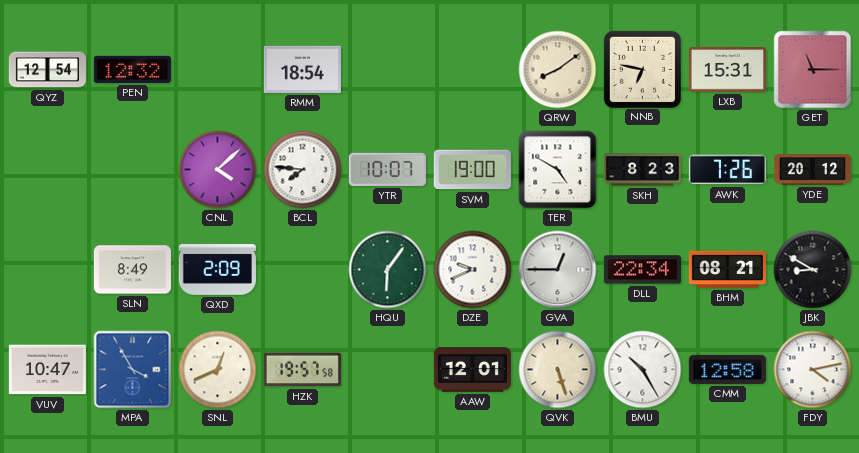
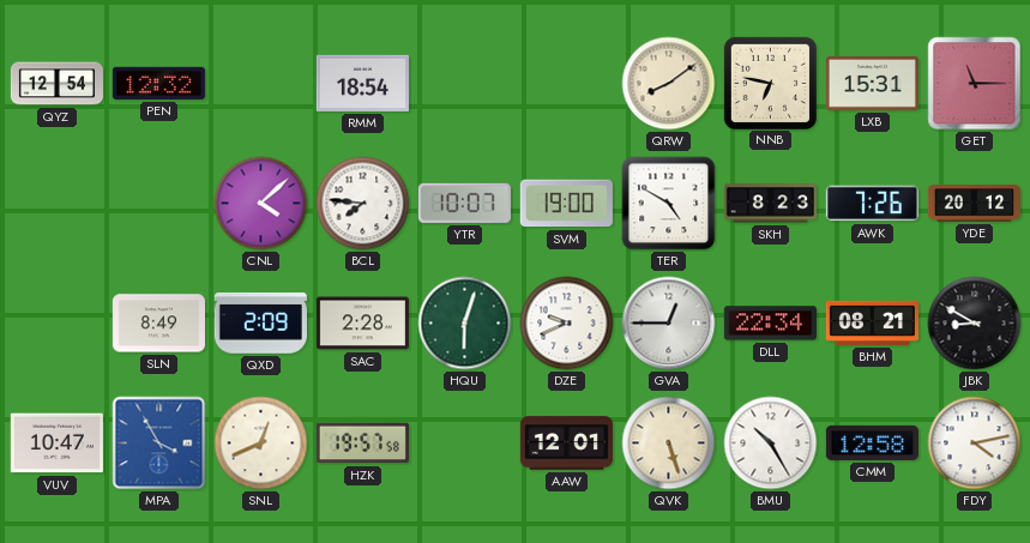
SAC: none -> 2:28
HQU: 6:06 -> 6:03
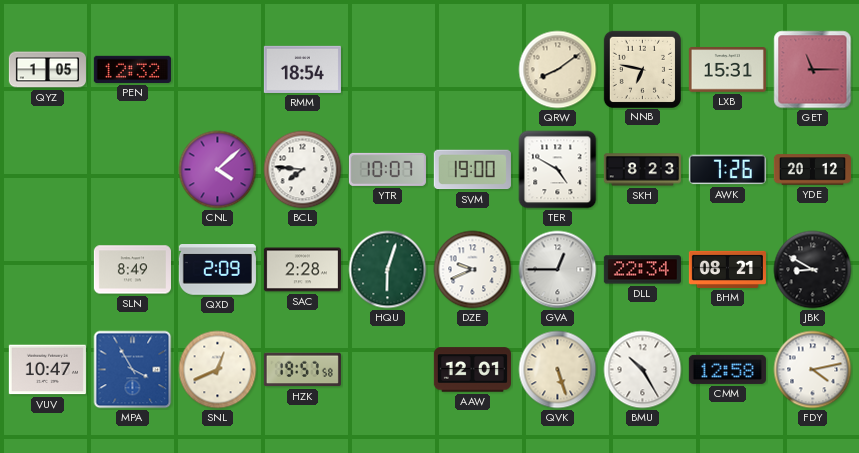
QYZ: 12:54 -> 1:05
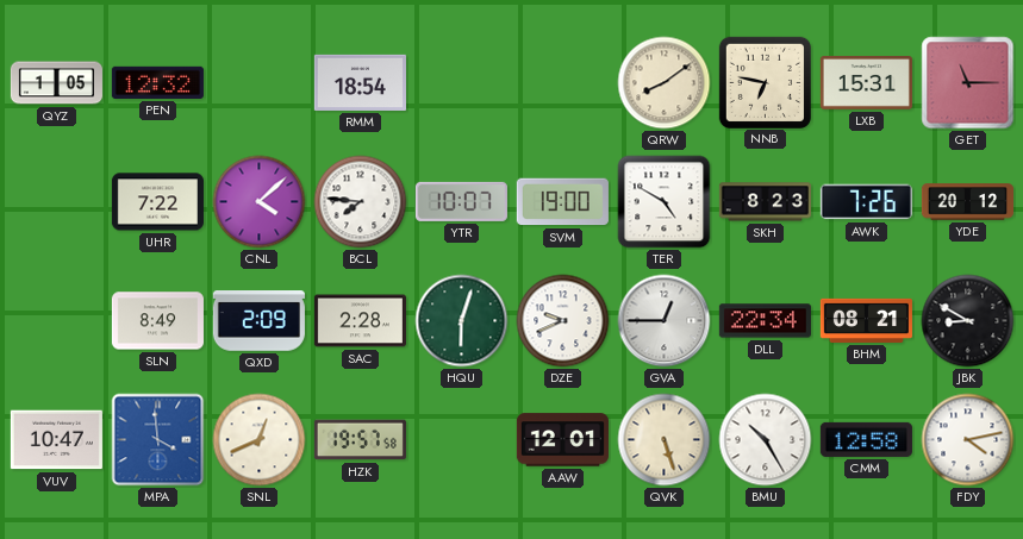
UHR: none -> 7:22
MPA: 3:55 -> 3:59
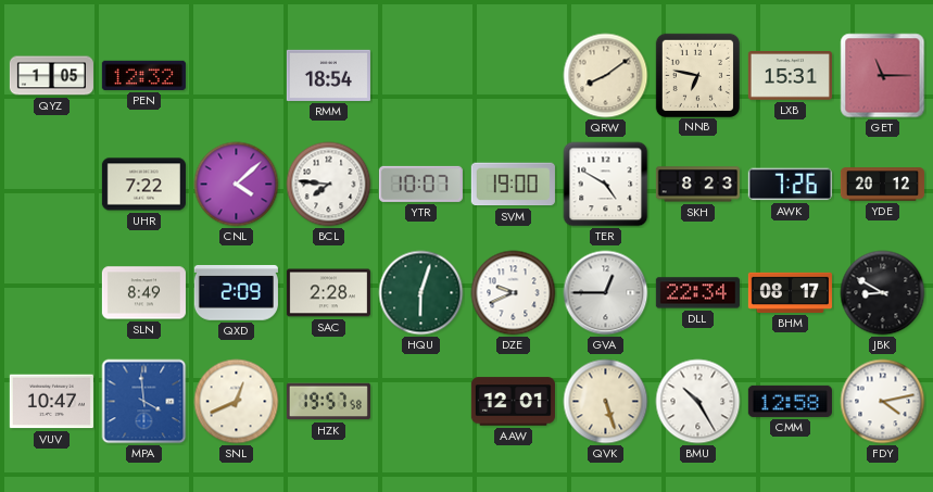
BHM: 08:21 -> 08:17
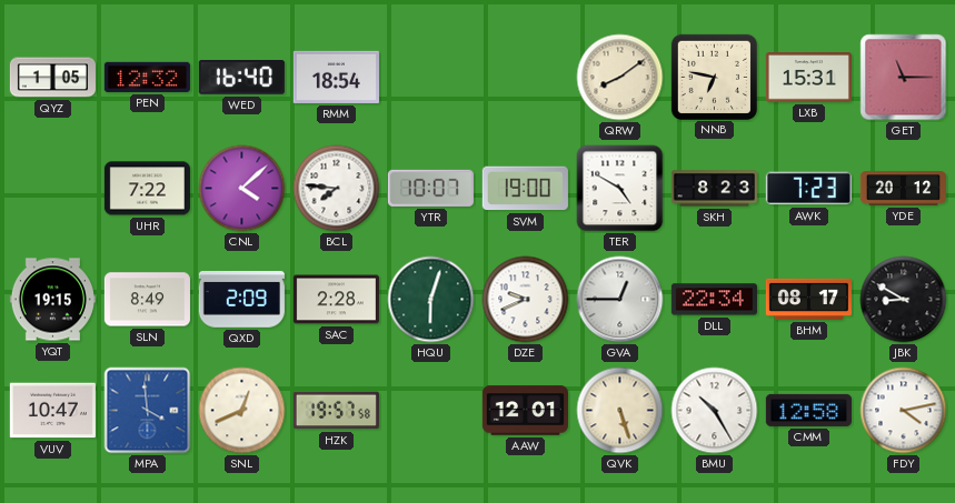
WED: none -> 16:40
AWK: 7:26 -> 7:23
YQT: none -> 19:15
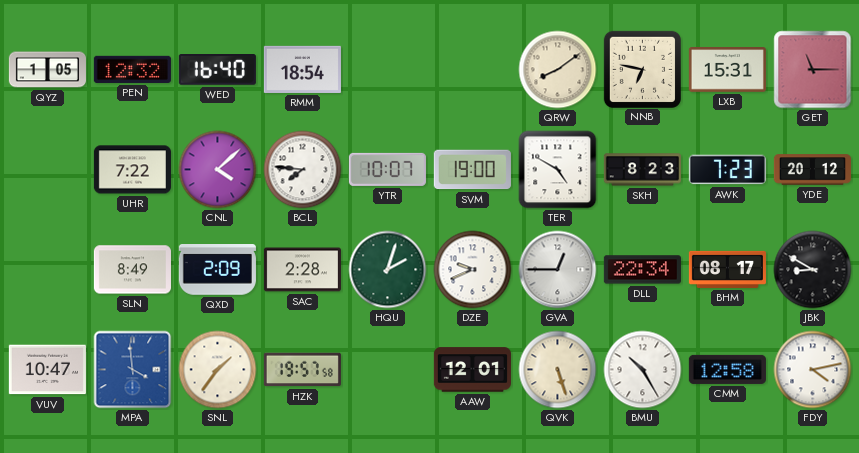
YQT: 19:15 -> none
HQU: 6:03 -> 2:03
SNL: 12:41 -> 1:36
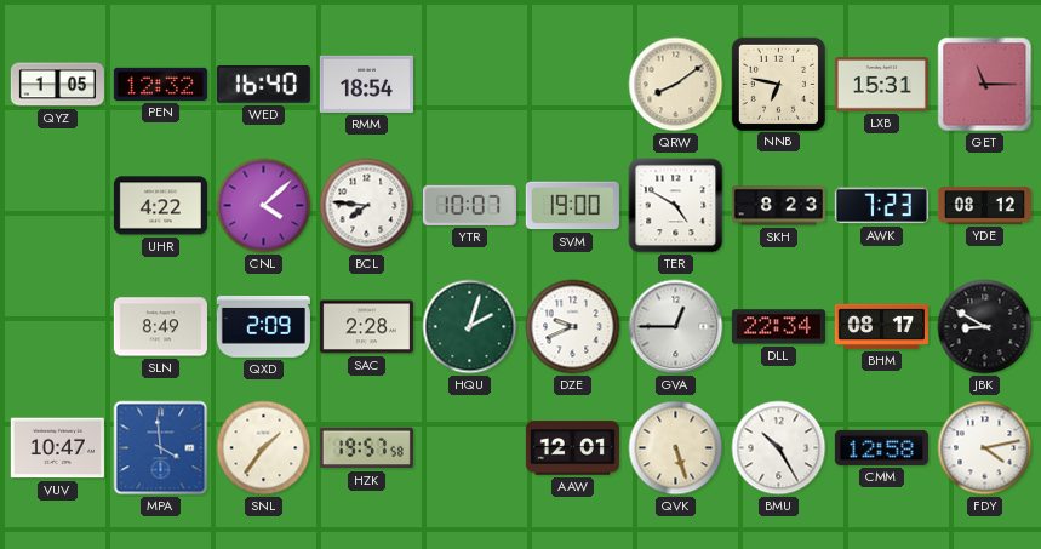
UHR: 7:22 -> 4:22
YDE: 20:12 -> 08:12
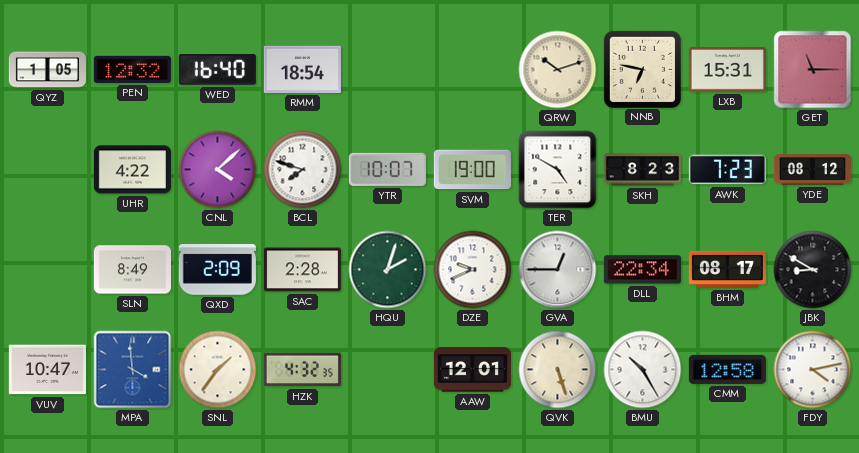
QRW: 8:09 -> 10:12
BCL: 7:46 -> 7:48
HZK: 19:57 -> 4:32
